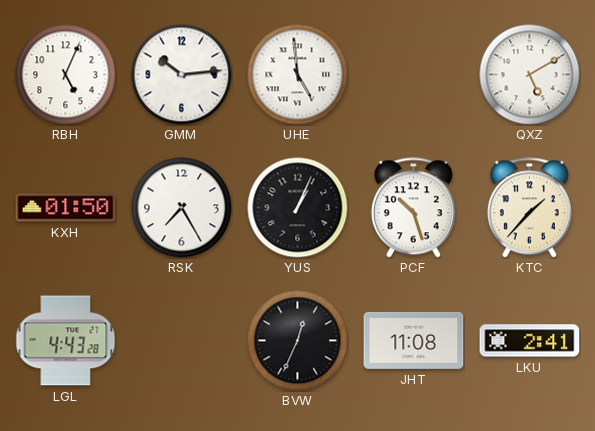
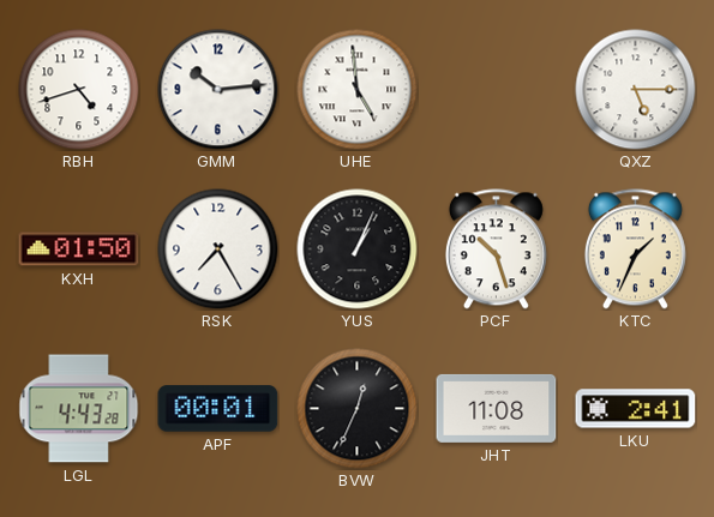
RBH: 5:04 -> 4:42
QXZ: 5:10 -> 5:15
KTC: 1:37 -> 1:34
APF: none -> 00:01
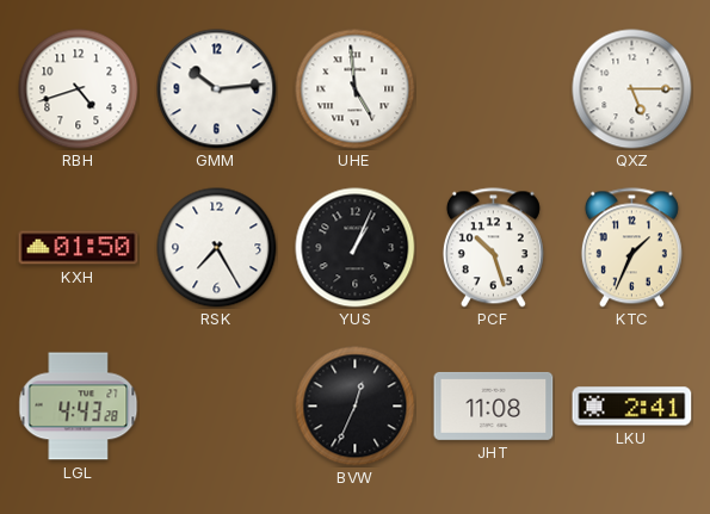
APF: 00:01 -> none
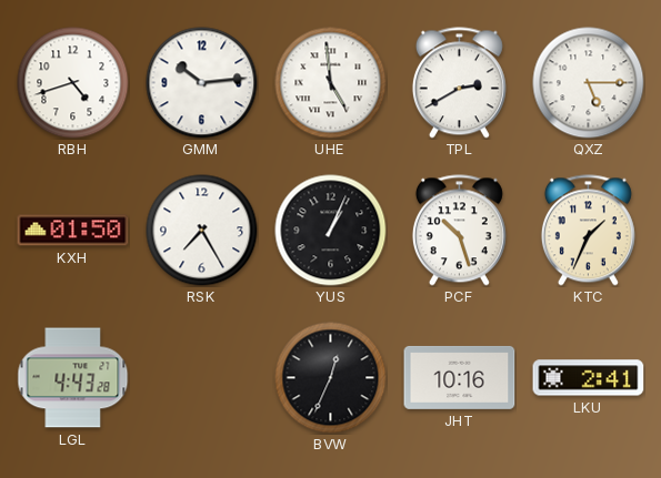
TPL: none -> 2:40
JHT: 11:08 -> 10:16
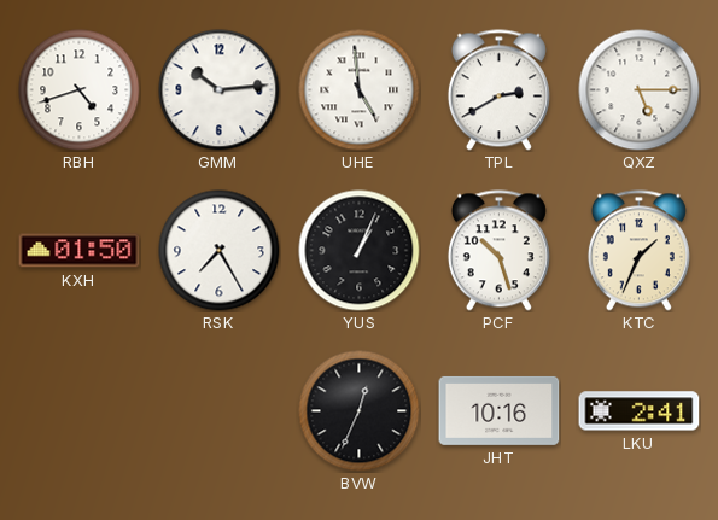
LGL: 4:43 -> none
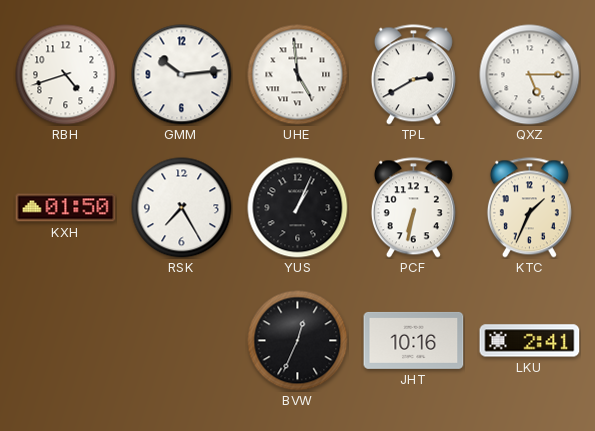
PCF: 10:27 -> 6:32
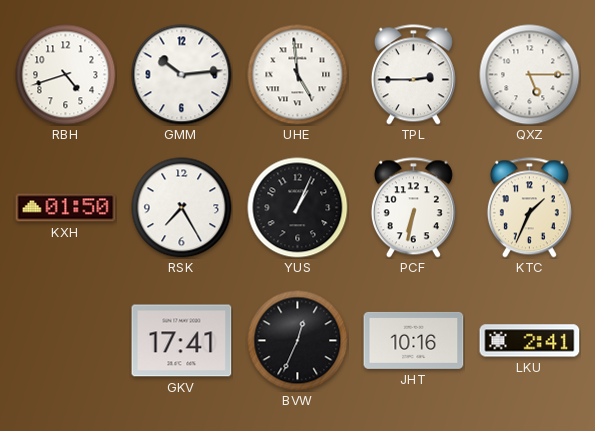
TPL: 2:40 -> 2:45
GKV: none -> 17:41
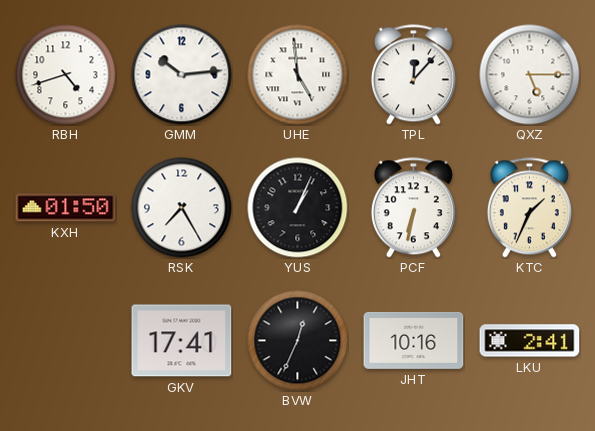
TPL: 2:45 -> 12:07
